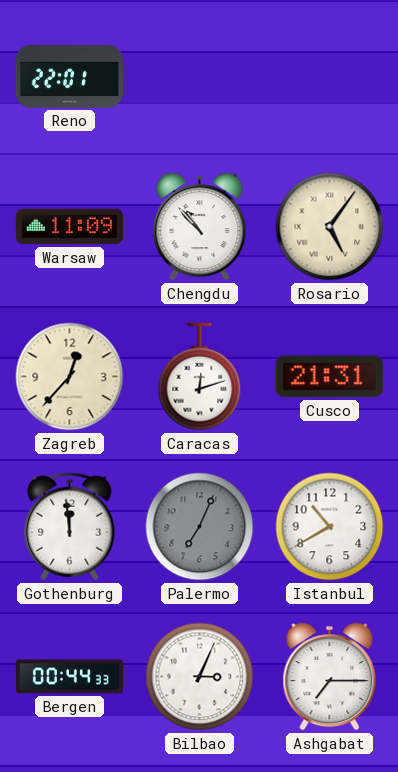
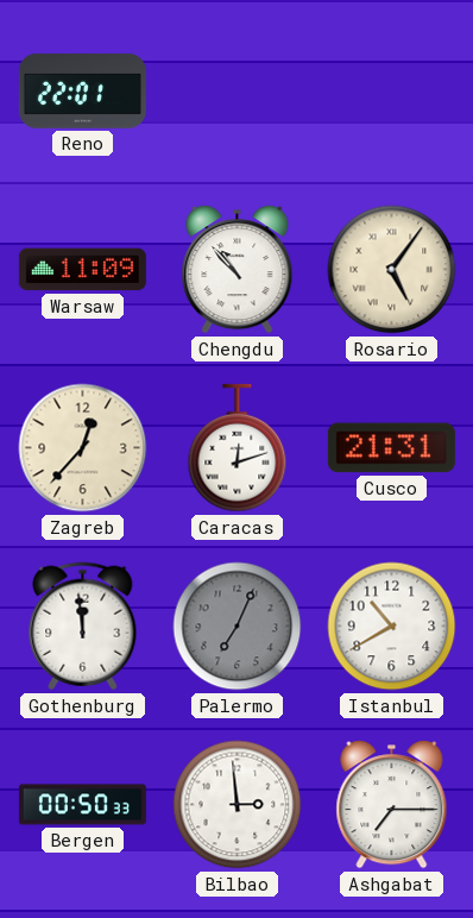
Bergen: 00:44 -> 00:50
Bilbao: 3:04 -> 2:59
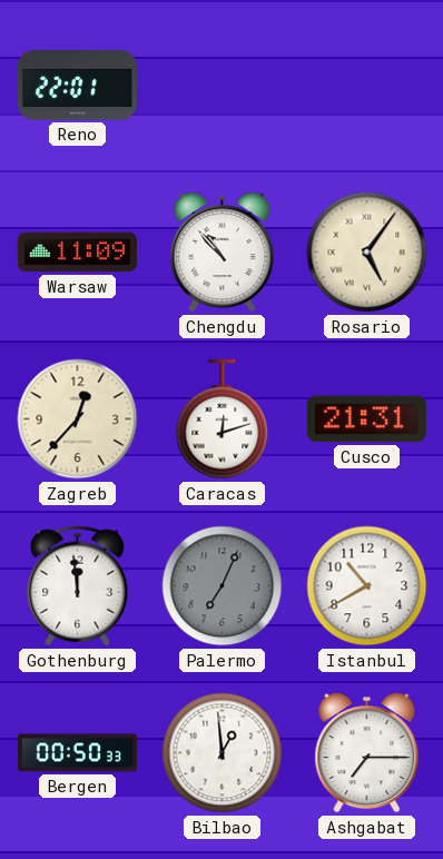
Bilbao: 2:59 -> 12:59
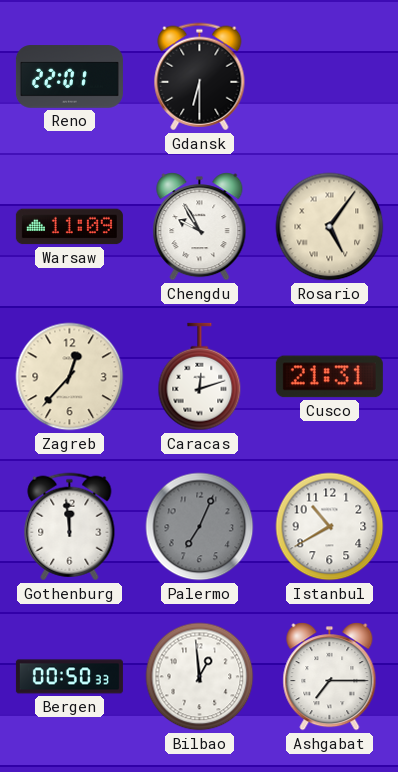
Gdansk: none -> 6:30
Chengdu: 10:53 -> 9:55
